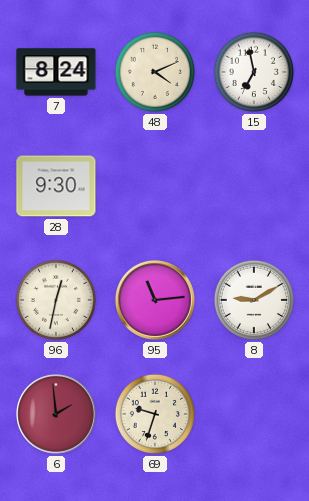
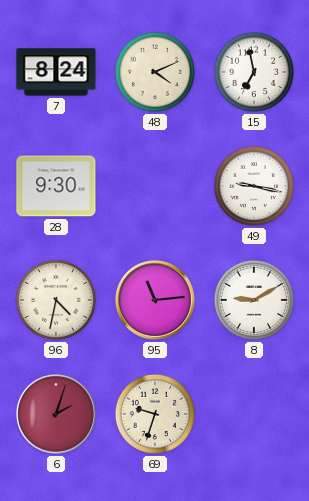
49: none -> 9:17
96: 12:32 -> 4:32
6: 1:59 -> 2:03
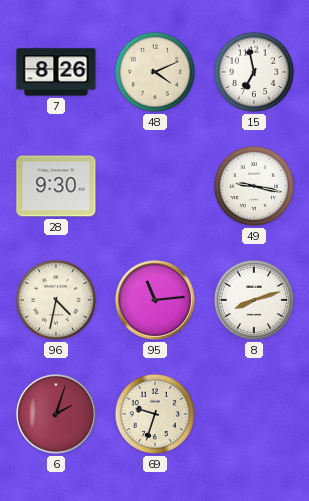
7: 8:24 -> 8:26
8: 9:10 -> 8:12
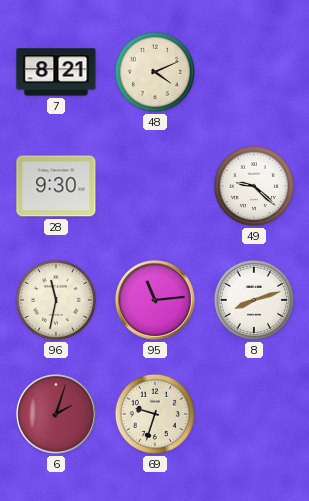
7: 8:26 -> 8:21
15: 6:58 -> none
49: 9:17 -> 9:22
96: 4:32 -> 11:32
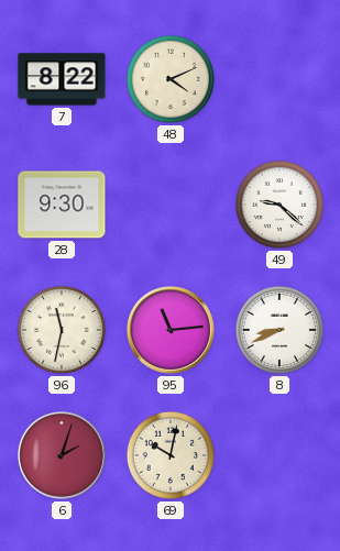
7: 8:21 -> 8:22
8: 8:12 -> 8:41
69: 9:33 -> 10:02
